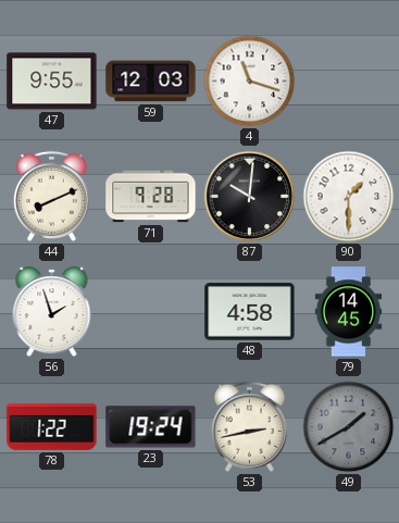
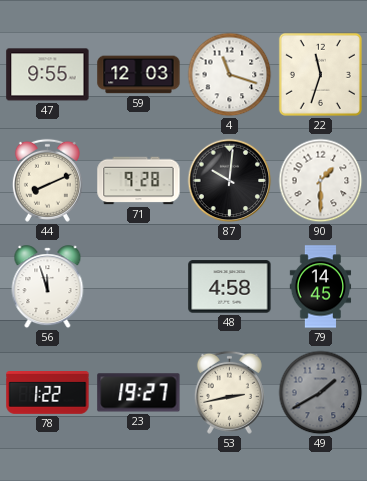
22: none -> 11:33
56: 1:57 -> 11:57
23: 19:24 -> 19:27
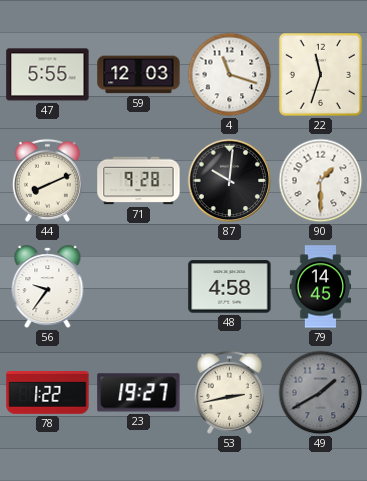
47: 9:55 -> 5:55
56: 11:57 -> 9:36
